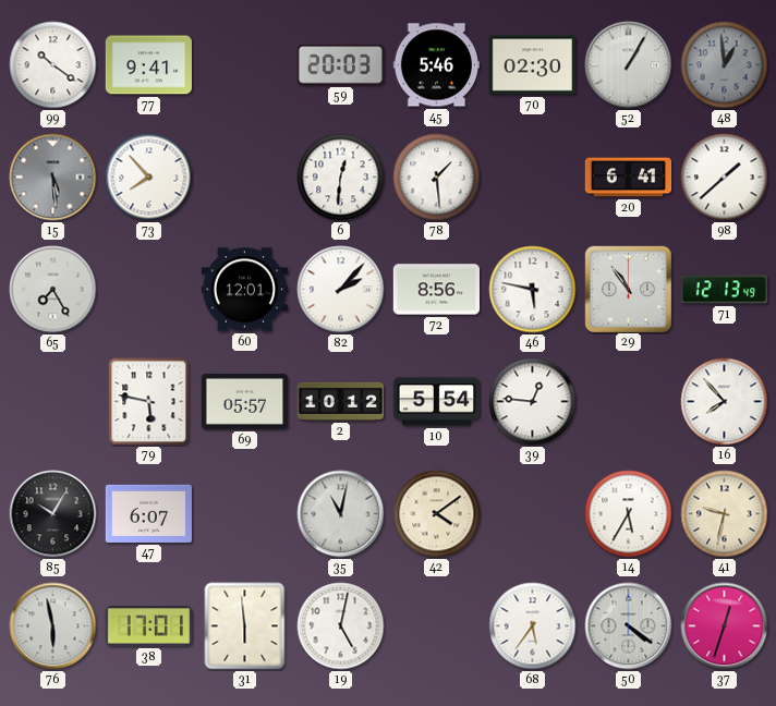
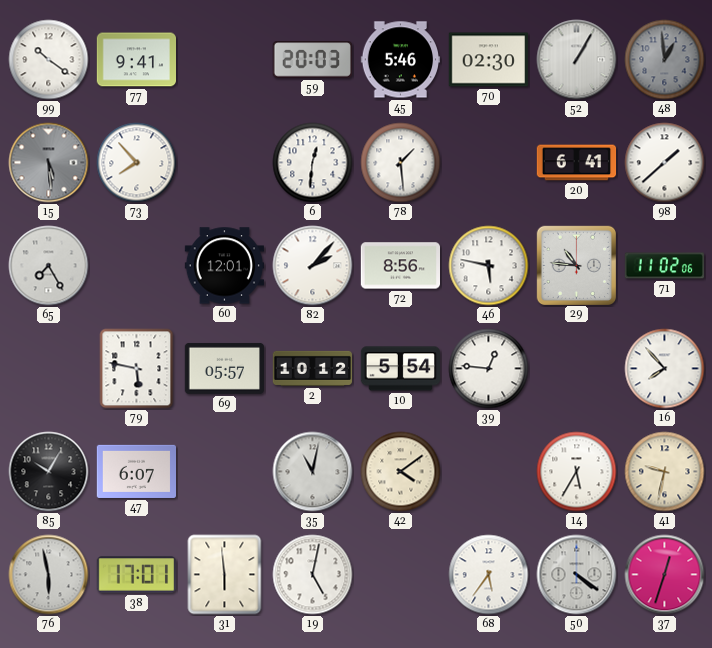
29: 10:54 -> 10:46
71: 12:13 -> 11:02
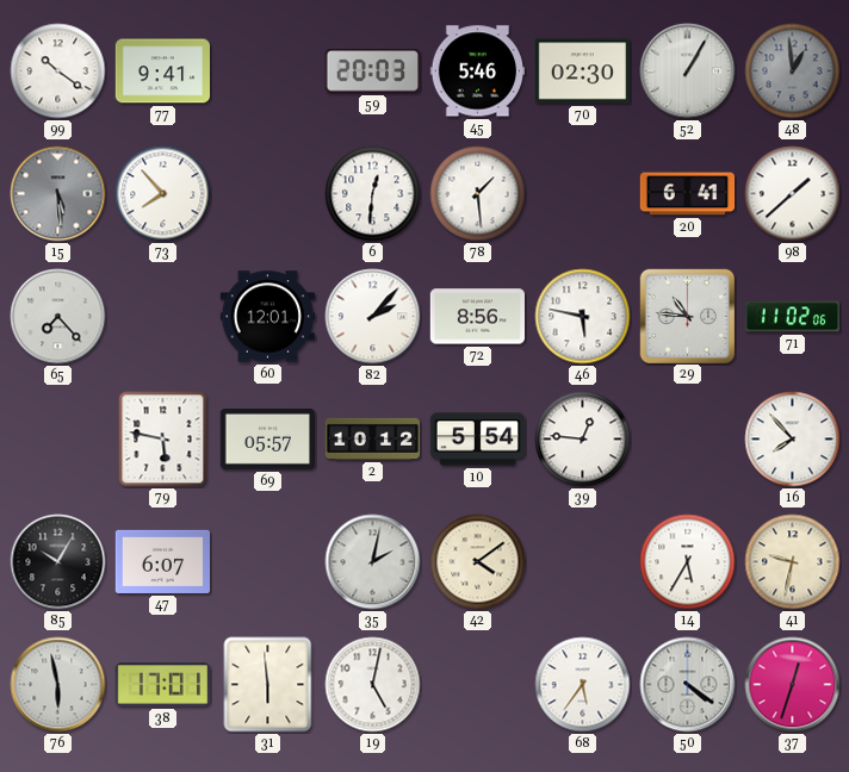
65: 7:25 -> 7:23
35: 11:02 -> 2:02
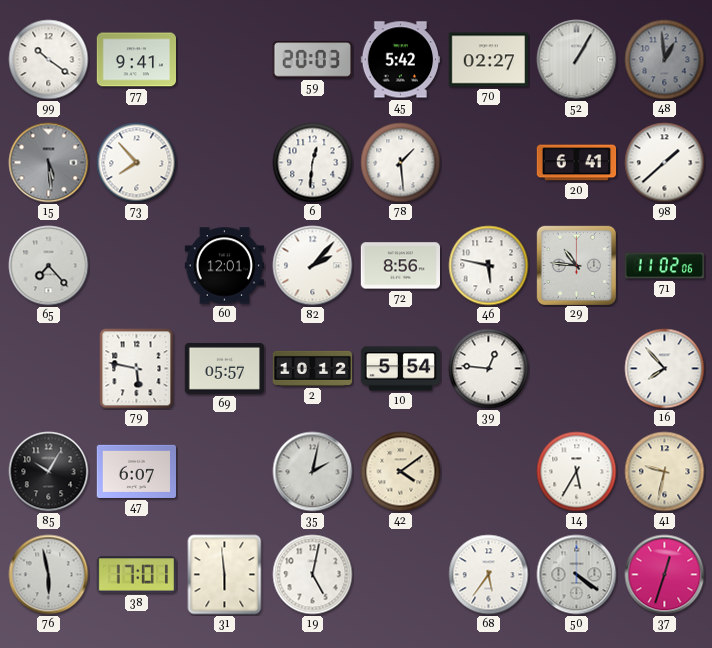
45: 5:46 -> 5:42
70: 02:30 -> 02:27
